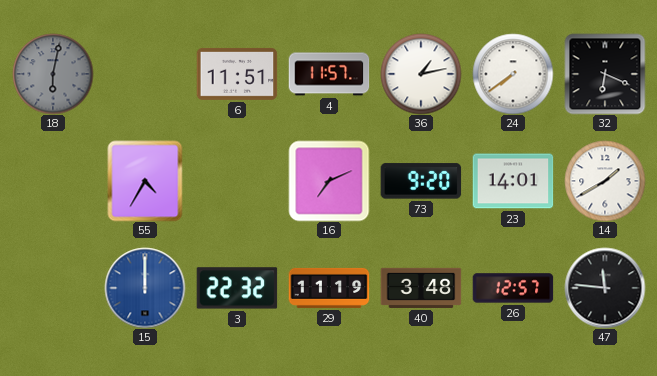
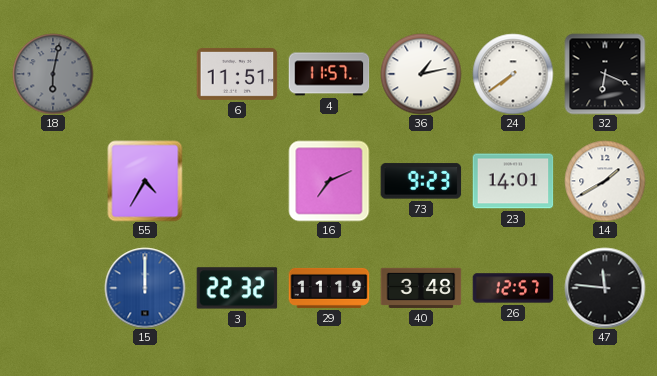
73: 9:20 -> 9:23
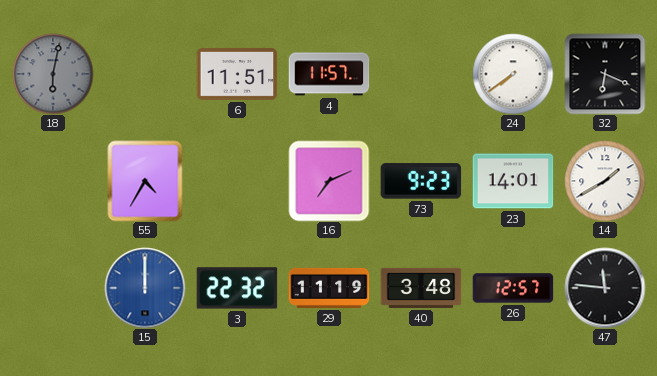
36: 1:13 -> none
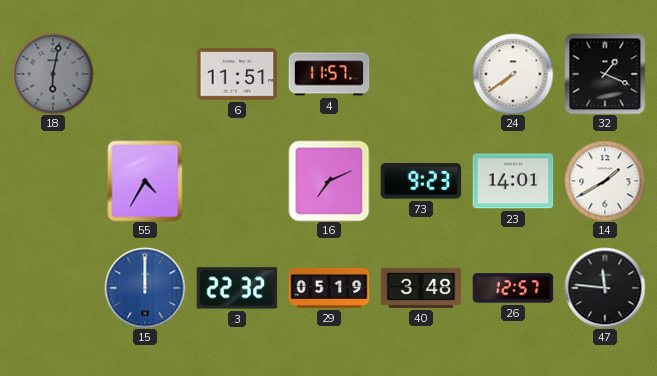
32: 6:19 -> 1:19
29: 11:19 -> 05:19
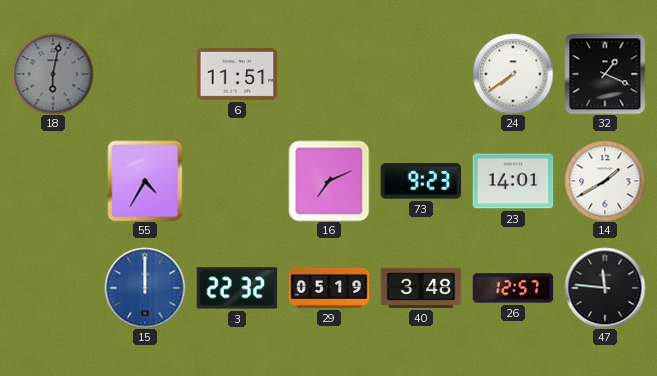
4: 11:57 -> none
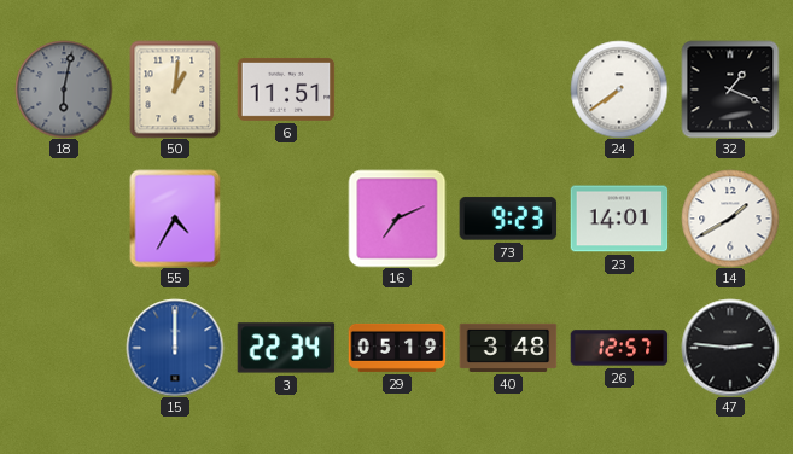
50: none -> 1:01
3: 22:32 -> 22:34
47: 11:46 -> 2:46
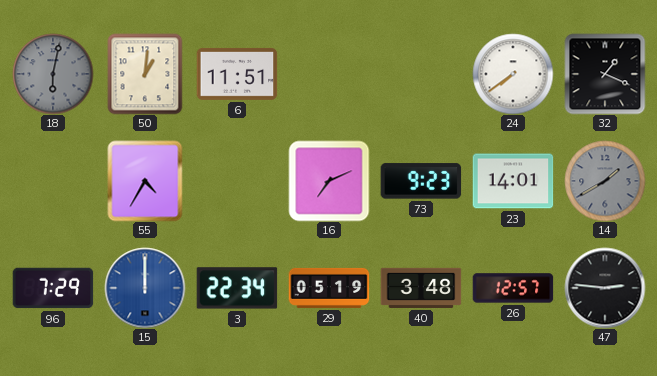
14 dial: white -> grey
96: none -> 7:29
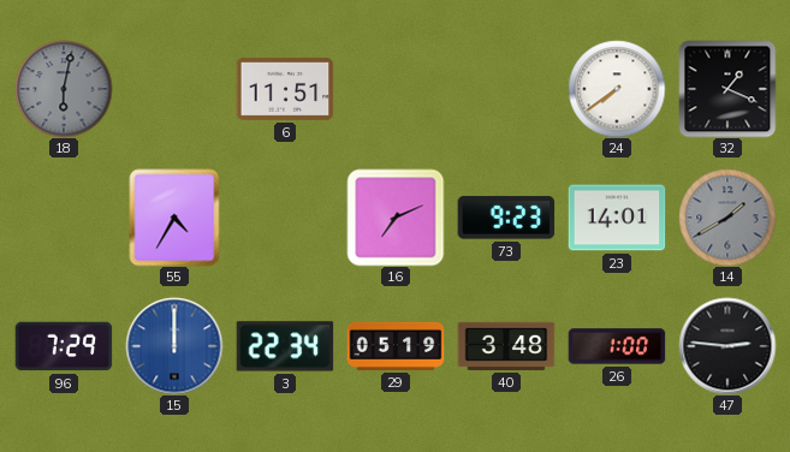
50: 1:01 -> none
26: 12:57 -> 1:00
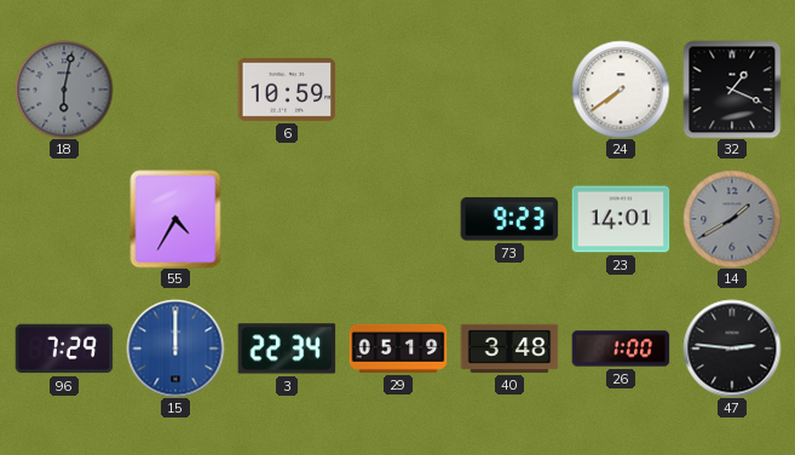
6: 11:51 -> 10:59
16: 7:11 -> none
